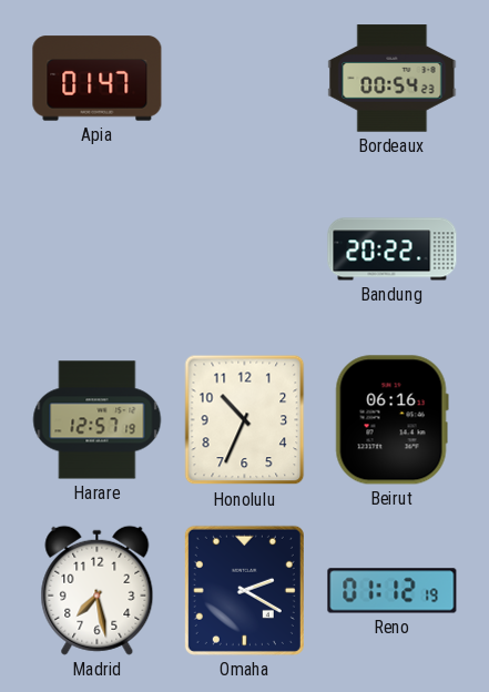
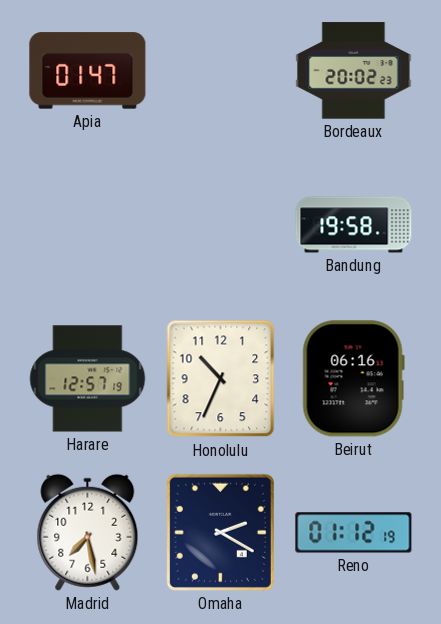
Bordeaux: 00:54 -> 20:02
Bandung: 20:22 -> 19:58
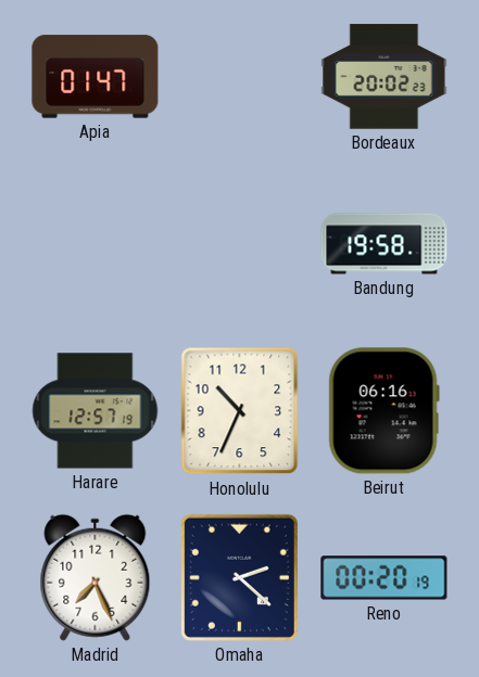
Madrid: 7:28 -> 7:26
Omaha: 2:20 -> 2:22
Reno: 01:12 -> 00:20
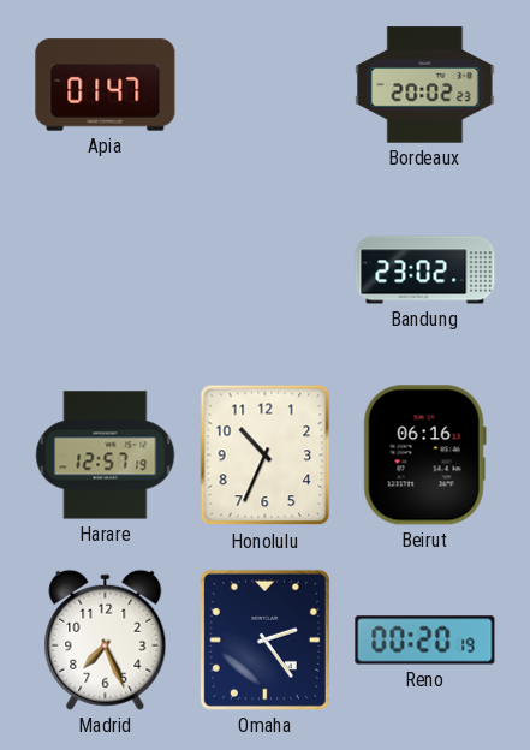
Bandung: 19:58 -> 23:02
Omaha: 2:22 -> 2:24
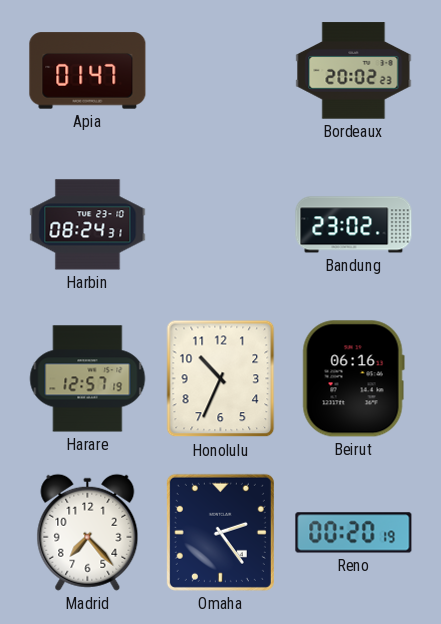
Harbin: none -> 08:24
Madrid: 7:26 -> 7:23
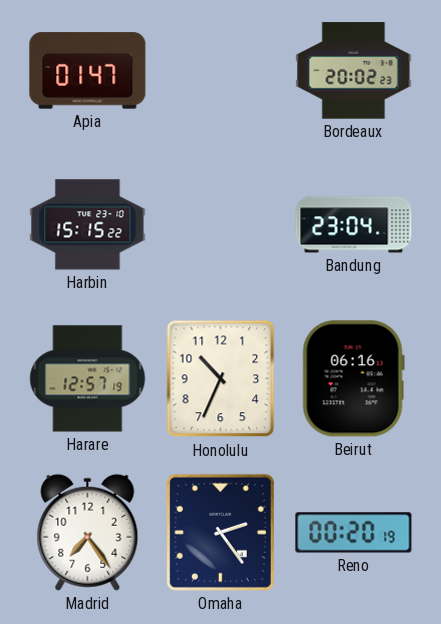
Harbin: 08:24 -> 15:15
Bandung: 23:02 -> 23:04
Madrid: 7:23 -> 7:24
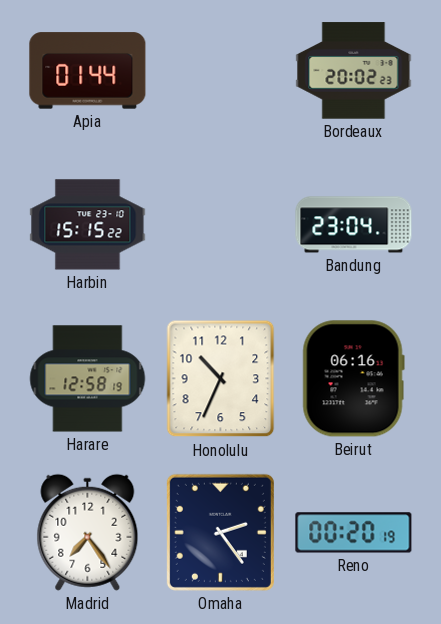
Apia: 01:47 -> 01:44
Harare: 12:57 -> 12:58
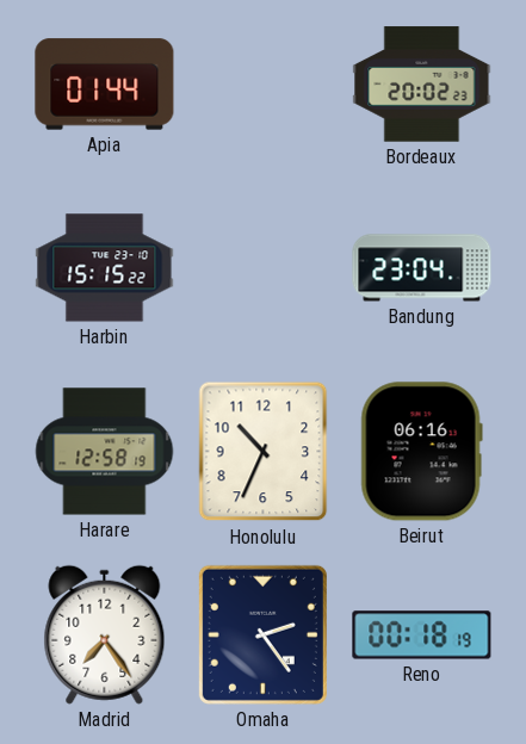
Reno: 00:20 -> 00:18
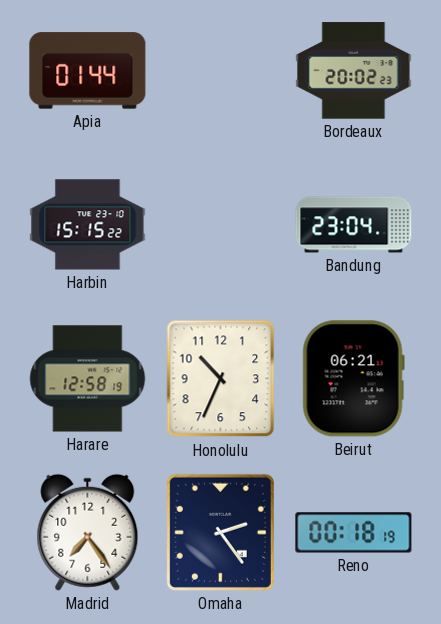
Beirut: 06:16 -> 06:21
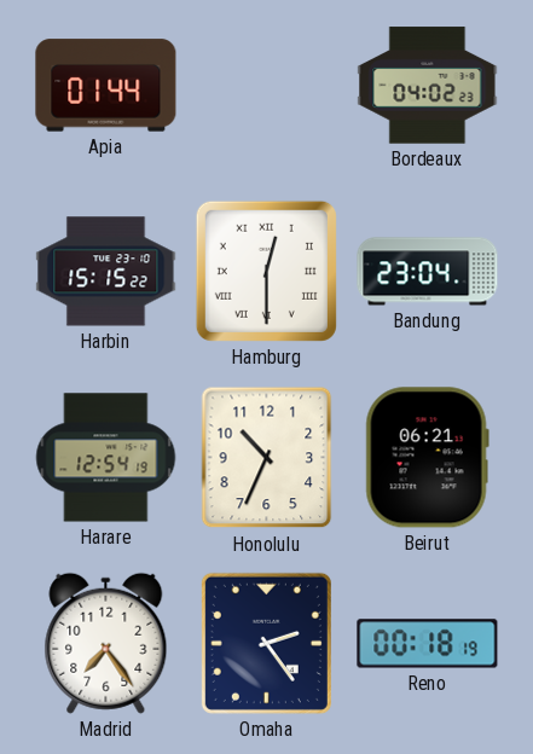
Bordeaux: 20:02 -> 04:02
Hamburg: none -> 12:30
Harare: 12:58 -> 12:54
